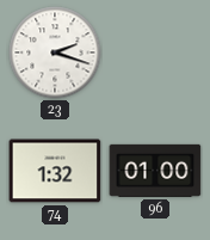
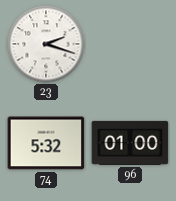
74: 1:32 -> 5:32
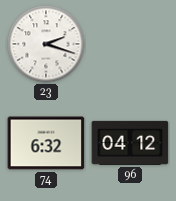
74: 5:32 -> 6:32
96: 01:00 -> 04:12
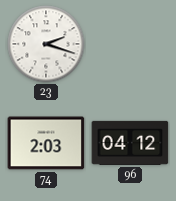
74: 6:32 -> 2:03
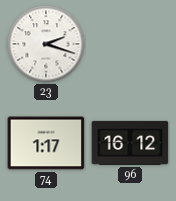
74: 2:03 -> 1:17
96: 04:12 -> 16:12
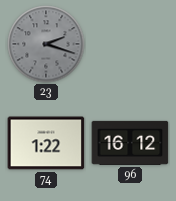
23 dial: white -> grey
74: 1:17 -> 1:22
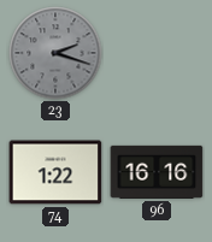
96: 16:12 -> 16:16
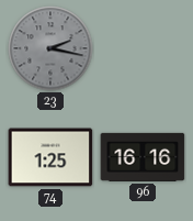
23: 2:18 -> 2:17
74: 1:22 -> 1:25
